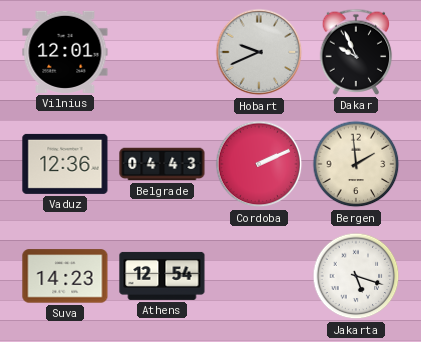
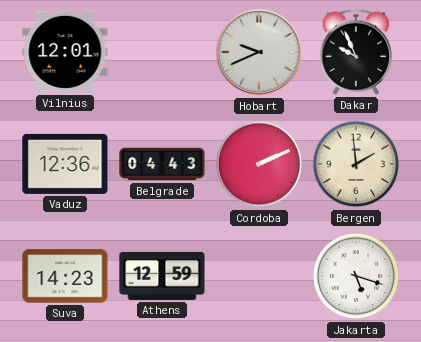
Athens: 12:54 -> 12:59
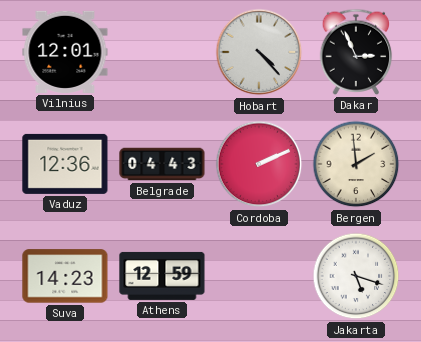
Hobart: 9:41 -> 4:23
Dakar: 9:56 -> 2:56
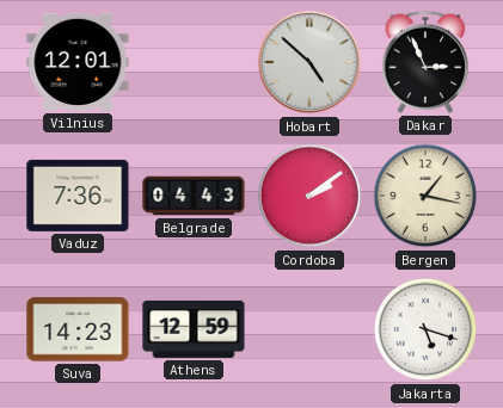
Hobart: 4:23 -> 4:52
Vaduz: 12:36 -> 7:36
Cordoba: 2:11 -> 2:09
Bergen: 1:59 -> 1:17
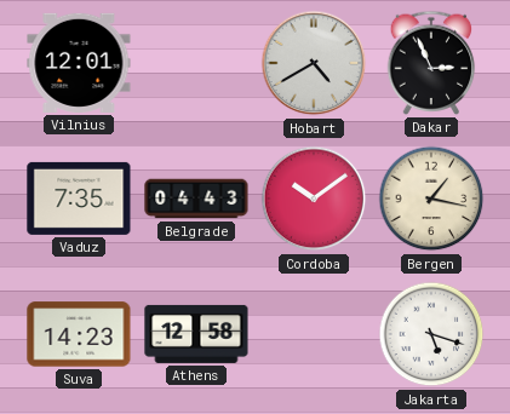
Hobart: 4:52 -> 4:40
Vaduz: 7:36 -> 7:35
Cordoba: 2:09 -> 10:09
Athens: 12:59 -> 12:58
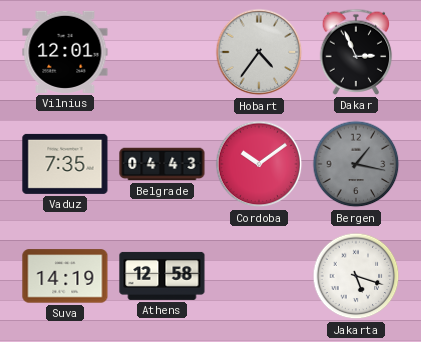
Hobart: 4:40 -> 4:36
Bergen dial: cream -> grey
Suva: 14:23 -> 14:19
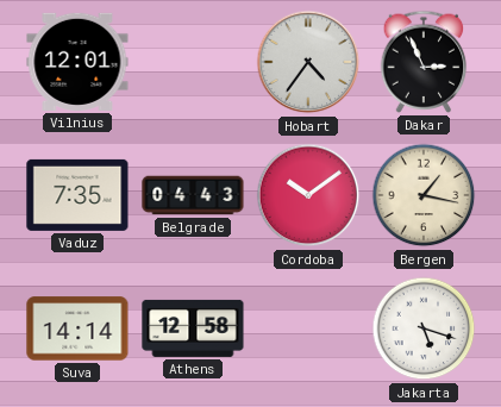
Bergen dial: grey -> cream
Suva: 14:19 -> 14:14
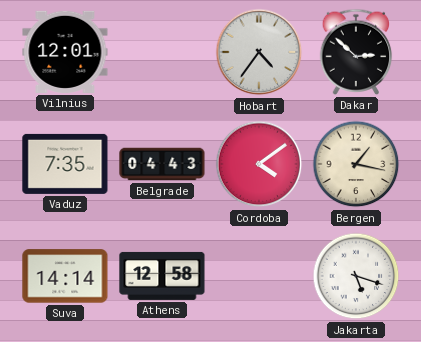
Dakar: 2:56 -> 2:52
Cordoba: 10:09 -> 4:09
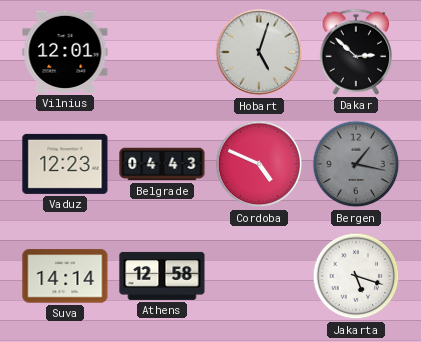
Hobart: 4:36 -> 5:03
Vaduz: 7:35 -> 12:23
Cordoba: 4:09 -> 4:49
Bergen dial: cream -> grey
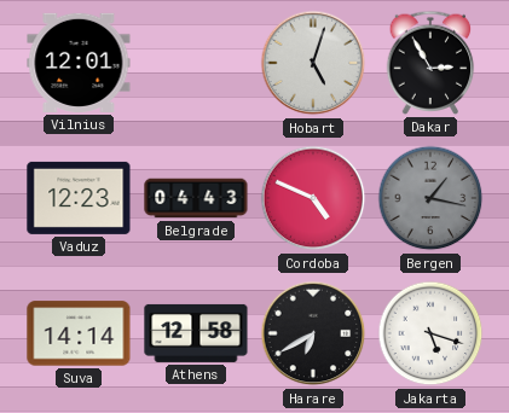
Dakar: 2:52 -> 2:55
Harare: none -> 6:40
